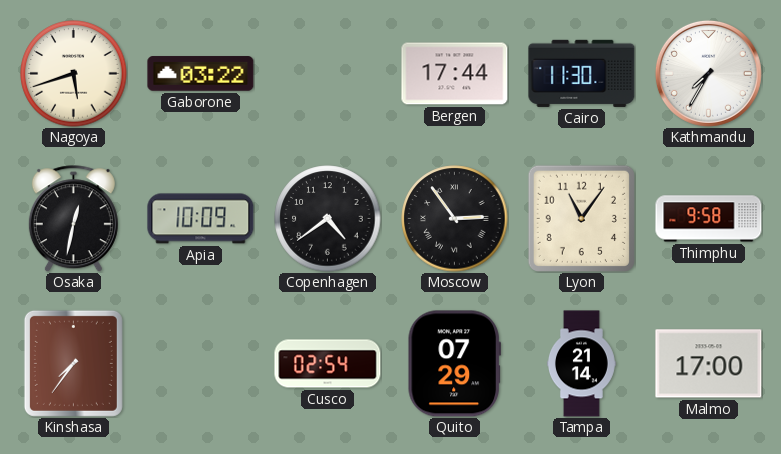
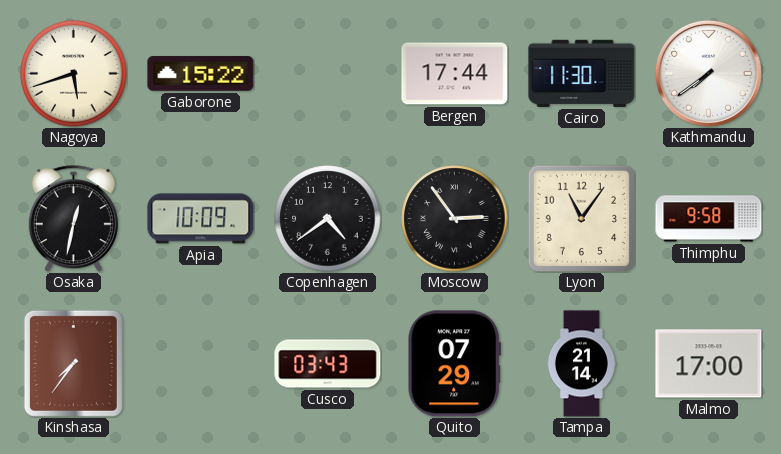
Gaborone: 03:22 -> 15:22
Kathmandu: 7:35 -> 7:39
Cusco: 02:54 -> 03:43
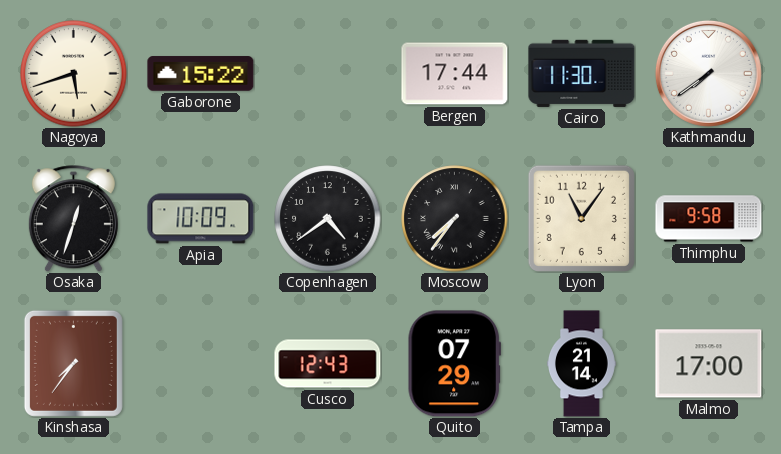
Osaka: 12:32 -> 12:33
Moscow: 2:54 -> 7:36
Cusco: 03:43 -> 12:43
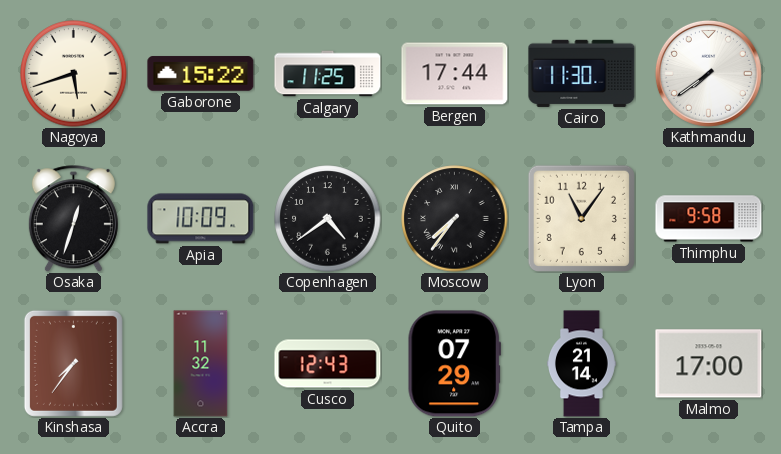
Calgary: none -> 11:25
Accra: none -> 11:32
